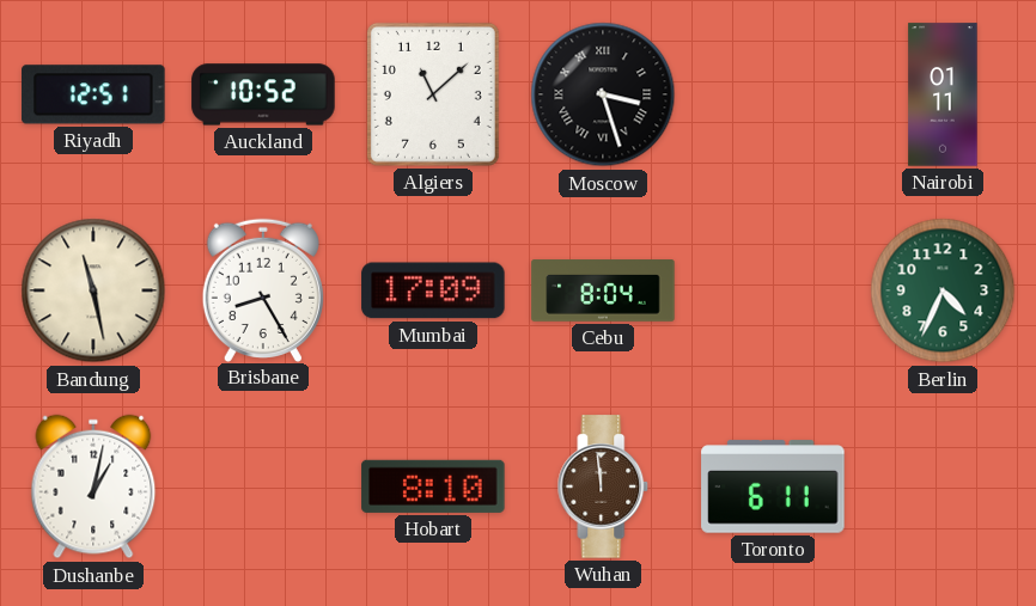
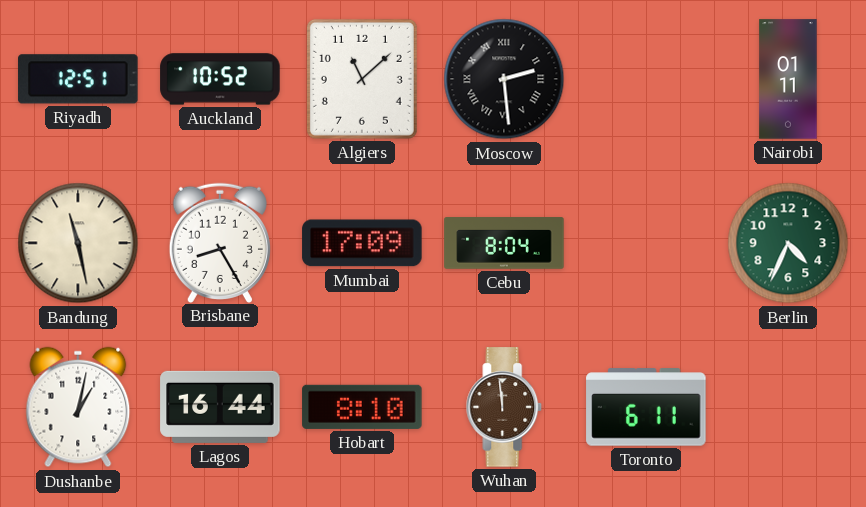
Moscow: 3:27 -> 2:29
Lagos: none -> 16:44
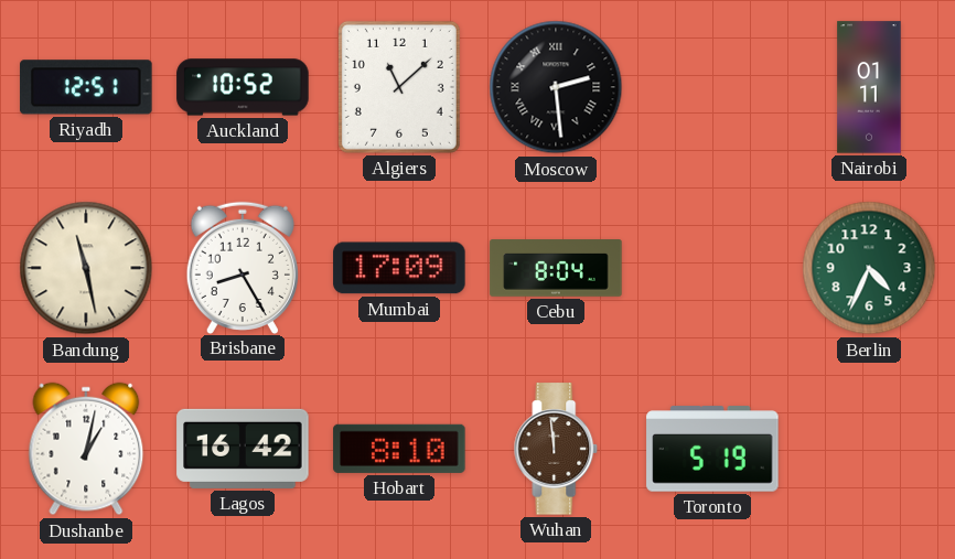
Lagos: 16:44 -> 16:42
Toronto: 6:11 -> 5:19
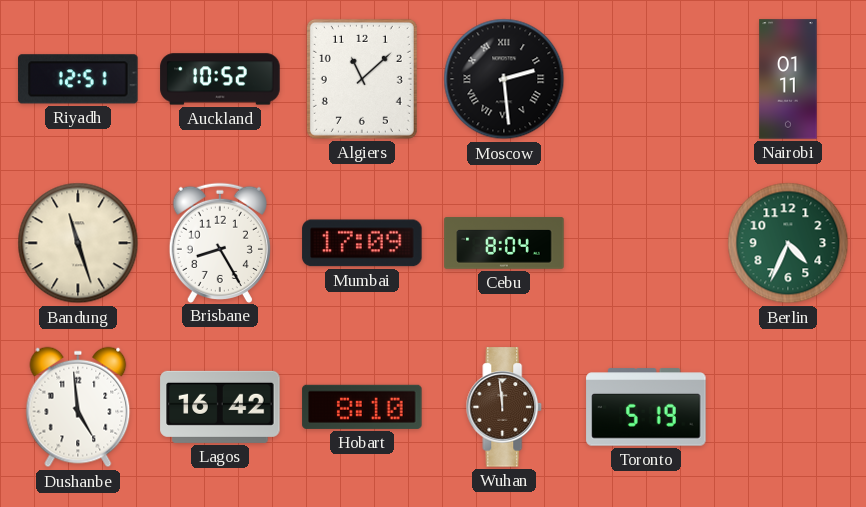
Bandung: 11:28 -> 11:27
Dushanbe: 1:02 -> 4:59
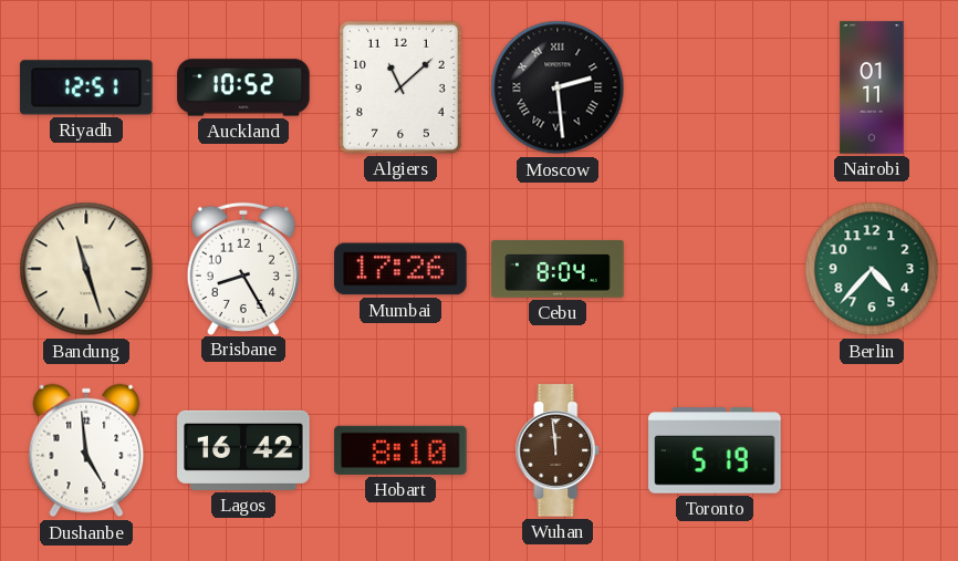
Mumbai: 17:09 -> 17:26
Berlin: 4:34 -> 4:37
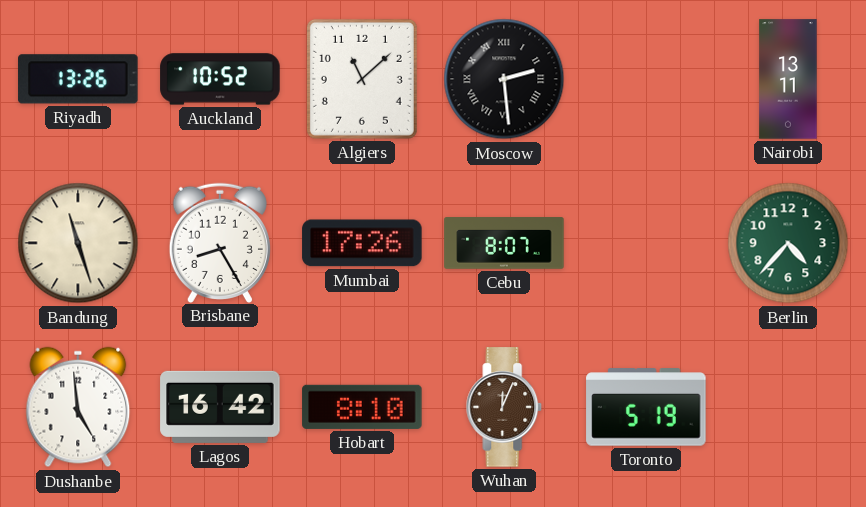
Riyadh: 12:51 -> 13:26
Nairobi: 01:11 -> 13:11
Cebu: 8:04 -> 8:07
Wuhan: 11:59 -> 12:04
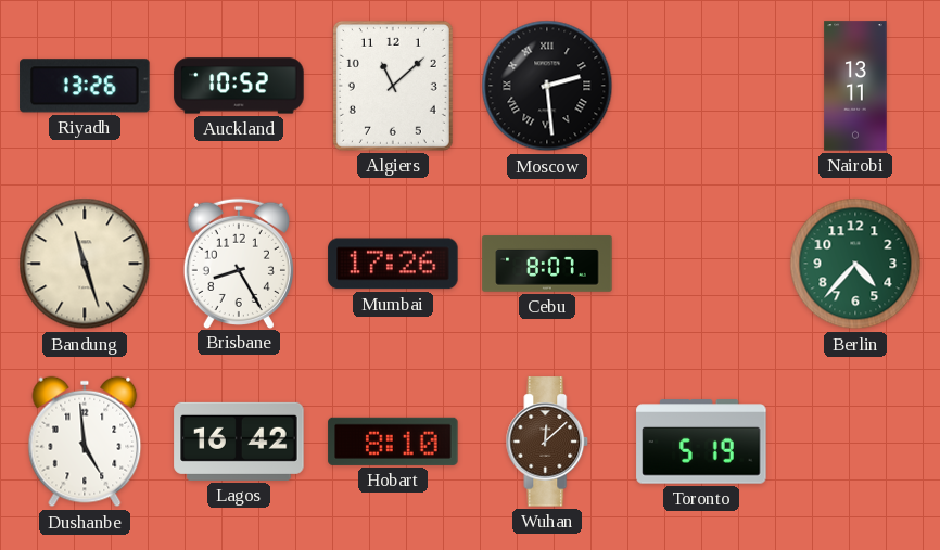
Wuhan: 12:04 -> 12:08
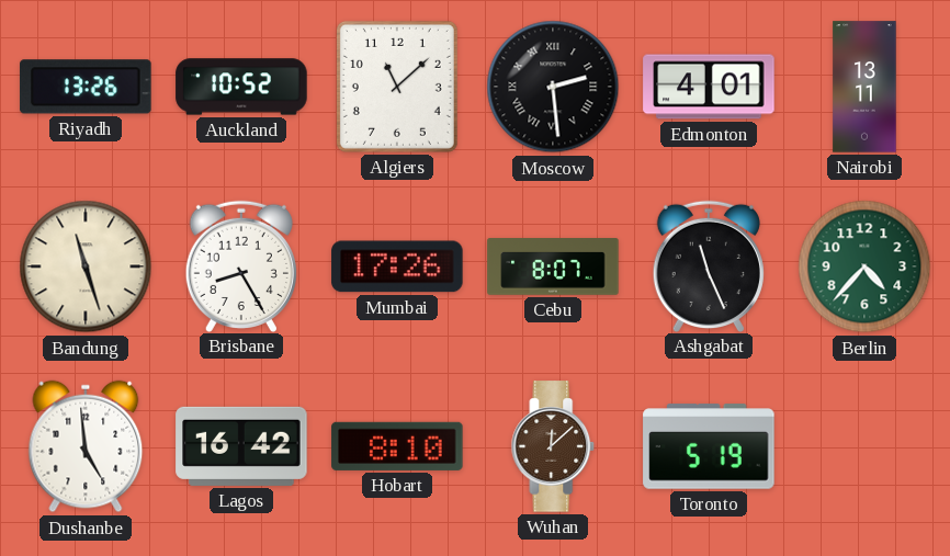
Edmonton: none -> 4:01
Ashgabat: none -> 11:26
